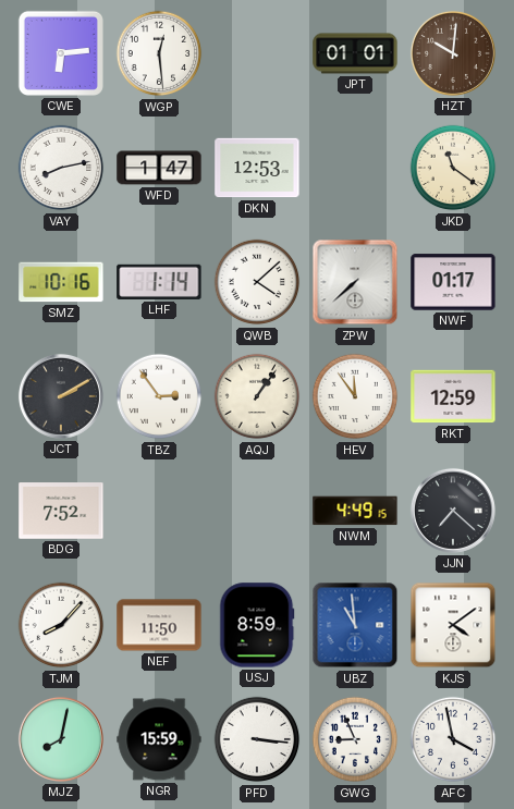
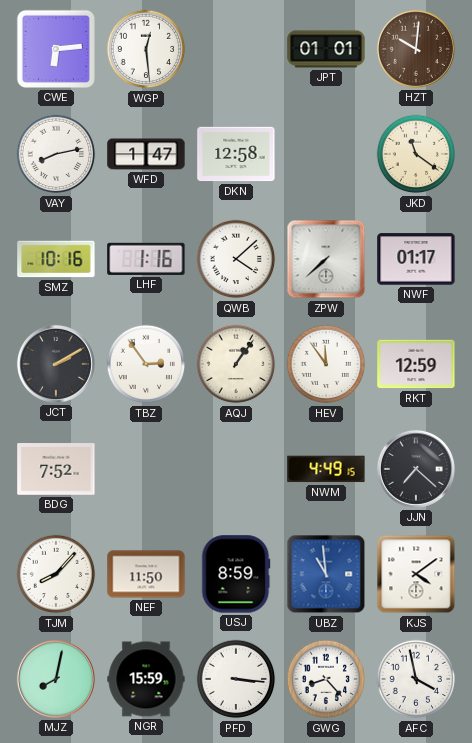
DKN: 12:53 -> 12:58
LHF: 1:14 -> 1:16
GWG: 8:56 -> 8:23
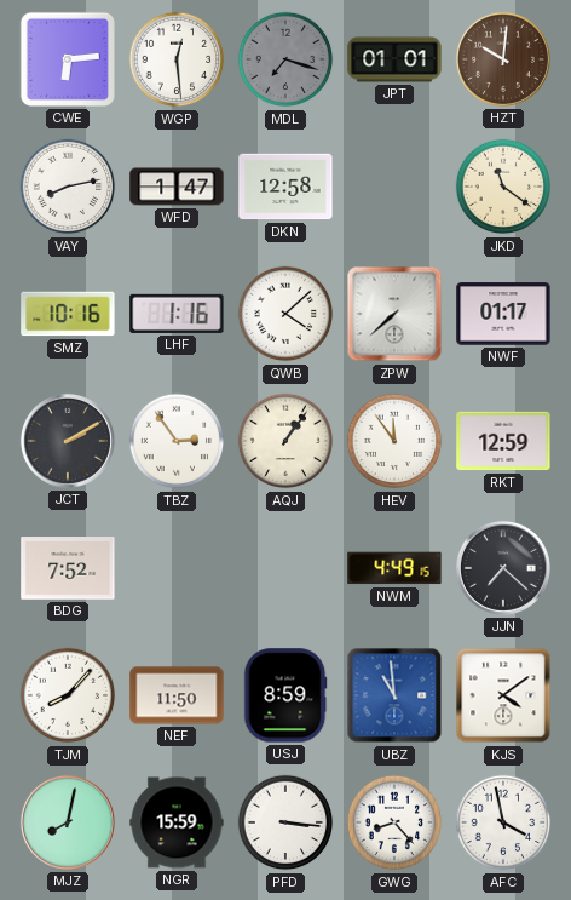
MDL: none -> 7:18
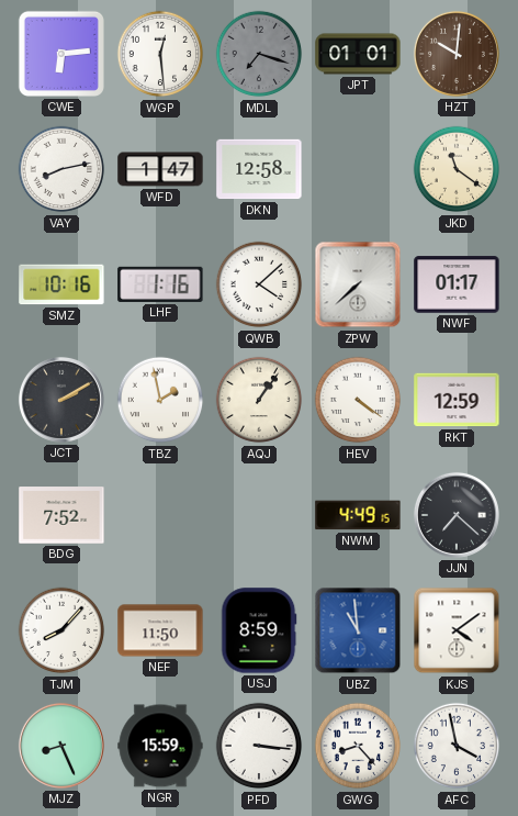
TBZ: 2:54 -> 1:58
HEV: 11:54 -> 4:21
MJZ: 8:02 -> 8:26
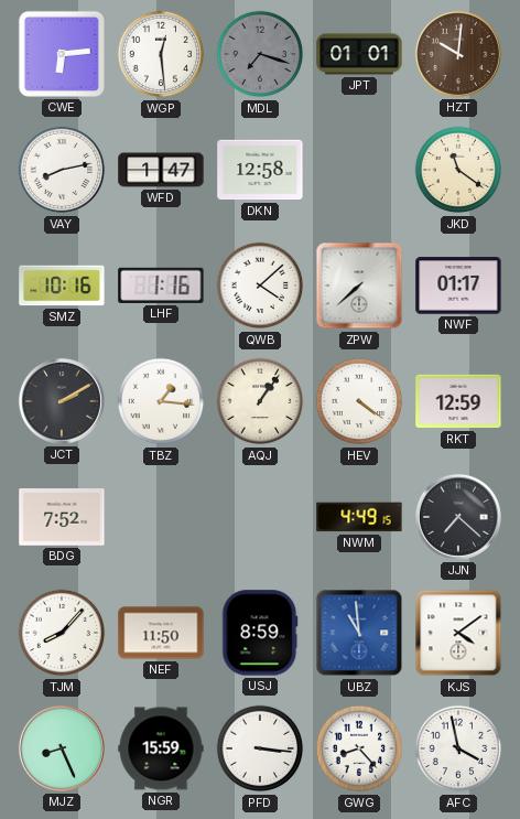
TBZ: 1:58 -> 1:16
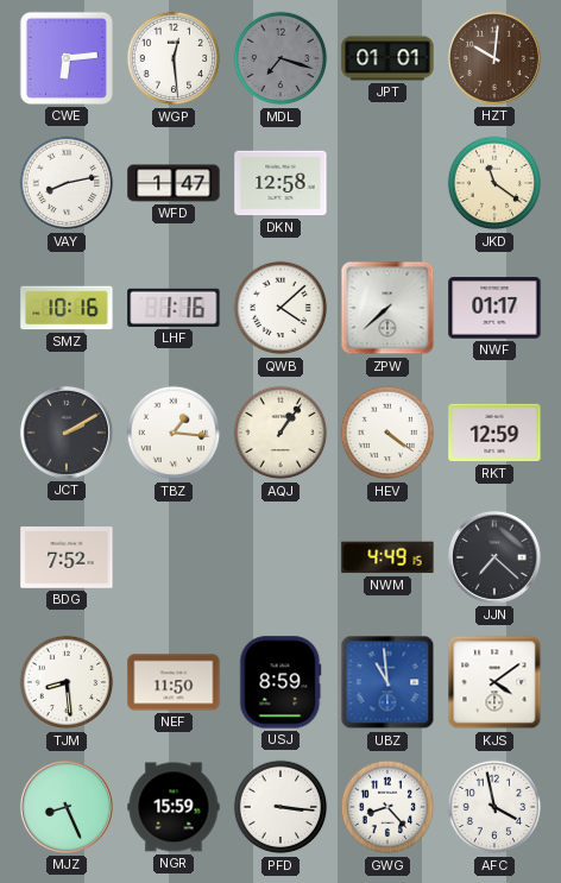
TJM: 8:07 -> 8:29
